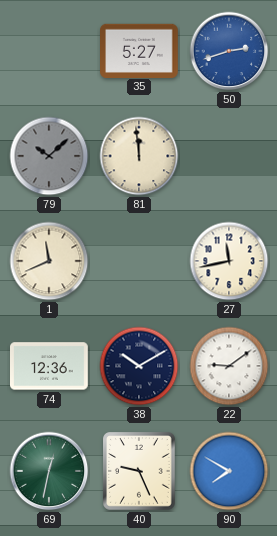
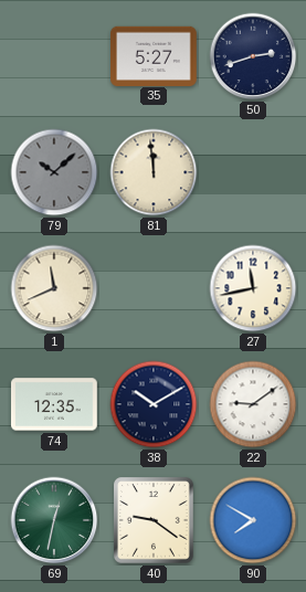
50 dial: blue -> navy
74: 12:36 -> 12:35
40: 9:26 -> 9:21
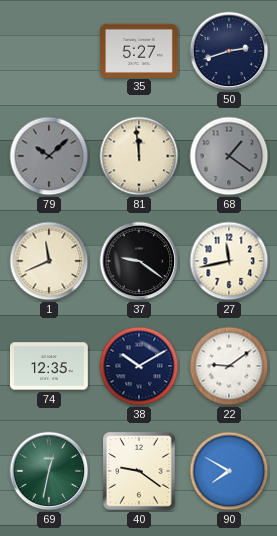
68: none -> 1:21
37: none -> 9:21
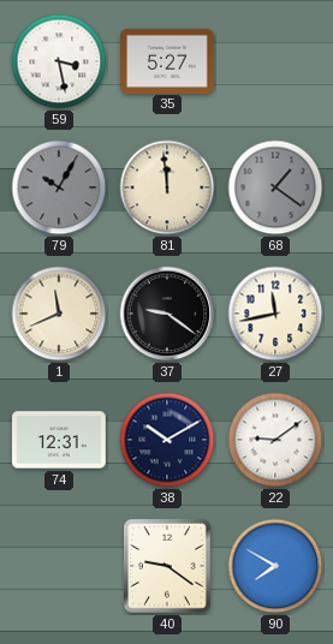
59: none -> 3:28
50: 2:42 -> none
79: 10:08 -> 10:05
74: 12:35 -> 12:31
69: 12:32 -> none
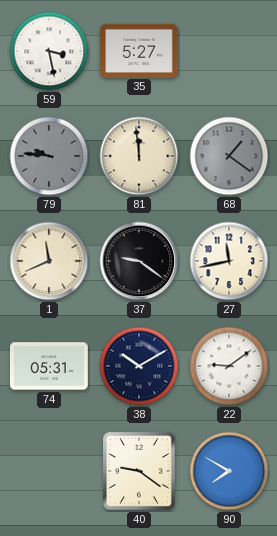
79: 10:05 -> 9:46
74: 12:31 -> 05:31
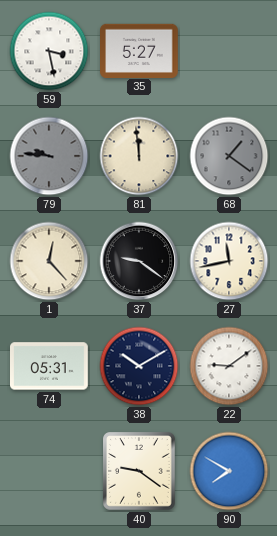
1: 11:41 -> 12:23
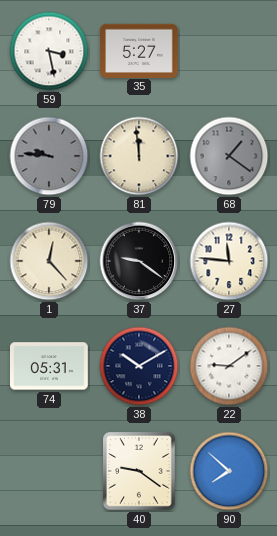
27: 11:43 -> 11:46
90: 7:50 -> 7:52
